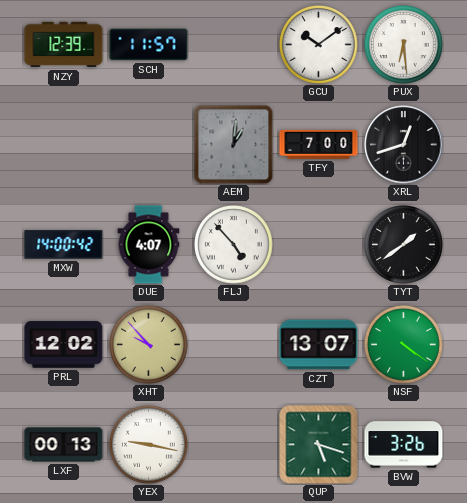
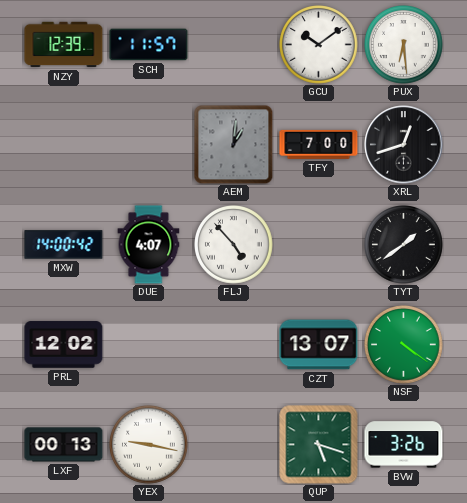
XHT: 9:53 -> none
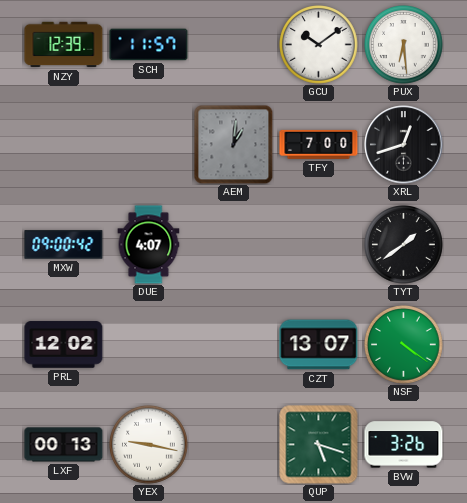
MXW: 14:00 -> 09:00
FLJ: 4:53 -> none
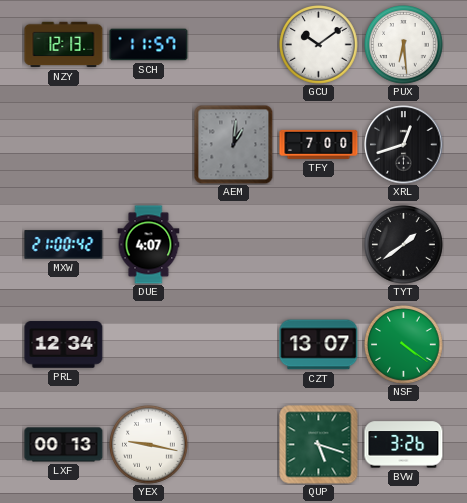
NZY: 12:39 -> 12:13
MXW: 09:00 -> 21:00
PRL: 12:02 -> 12:34
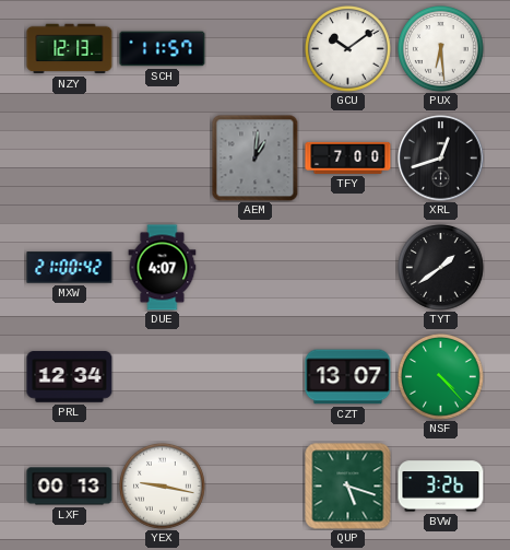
NSF: 4:21 -> 4:23
